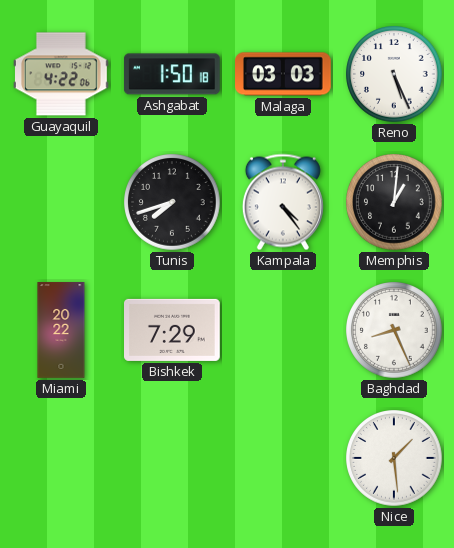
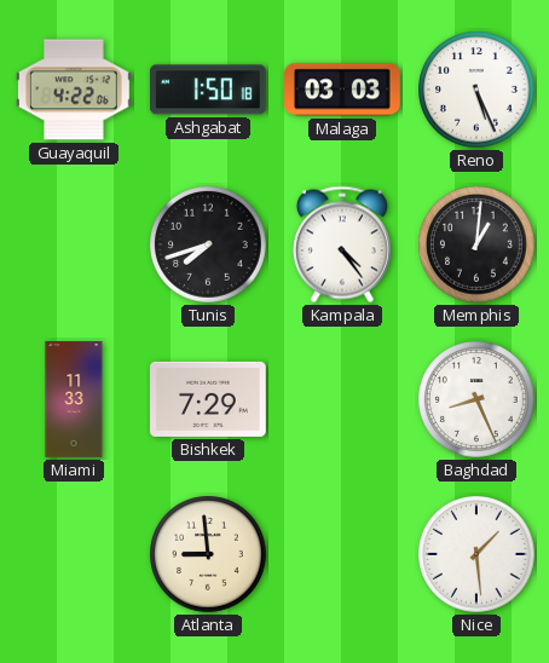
Miami: 20:22 -> 11:33
Atlanta: none -> 8:59
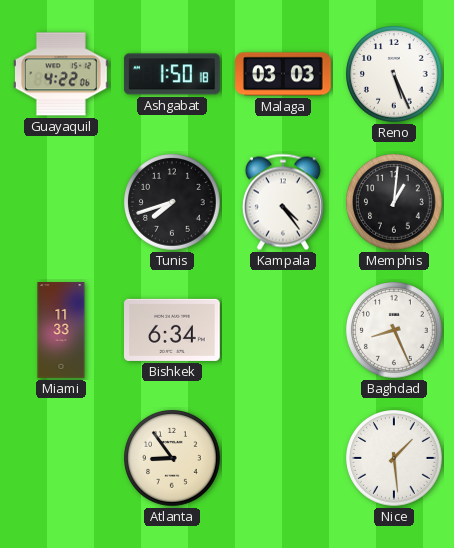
Bishkek: 7:29 -> 6:34
Atlanta: 8:59 -> 8:54
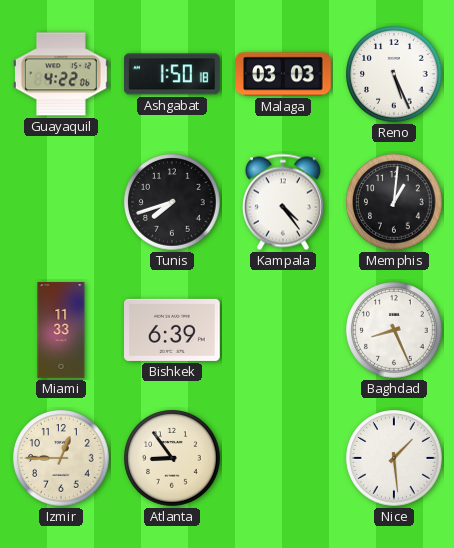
Bishkek: 6:34 -> 6:39
Izmir: none -> 12:45
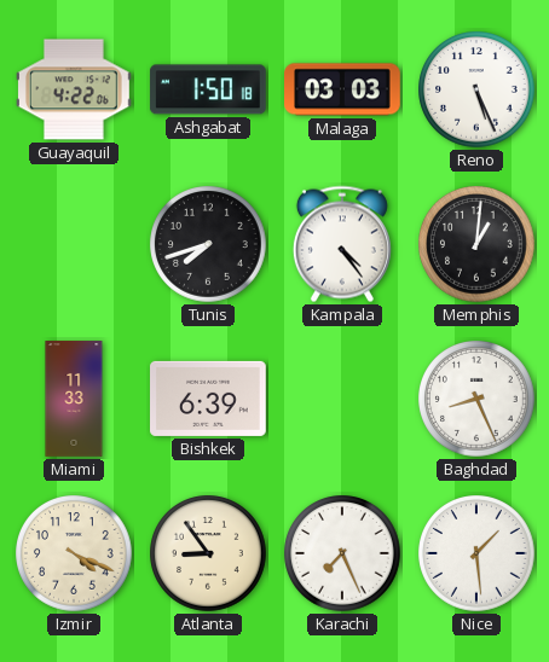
Izmir: 12:45 -> 4:19
Karachi: none -> 7:26
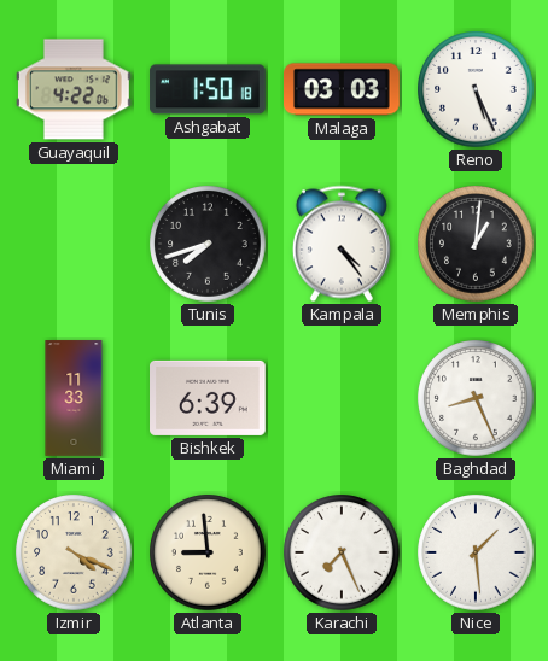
Atlanta: 8:54 -> 8:59
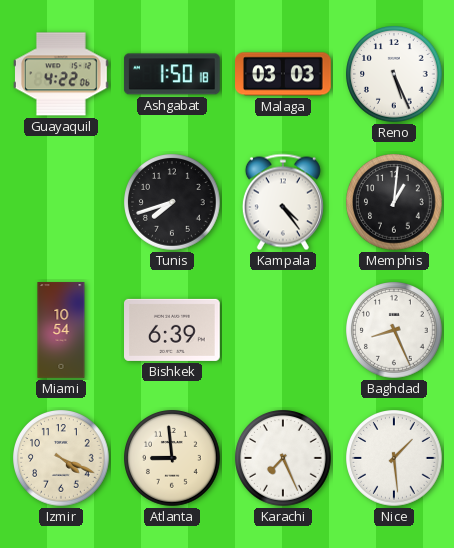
Miami: 11:33 -> 10:54
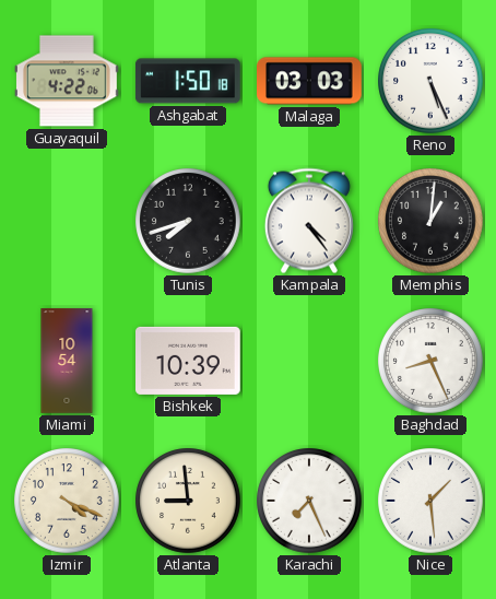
Bishkek: 6:39 -> 10:39
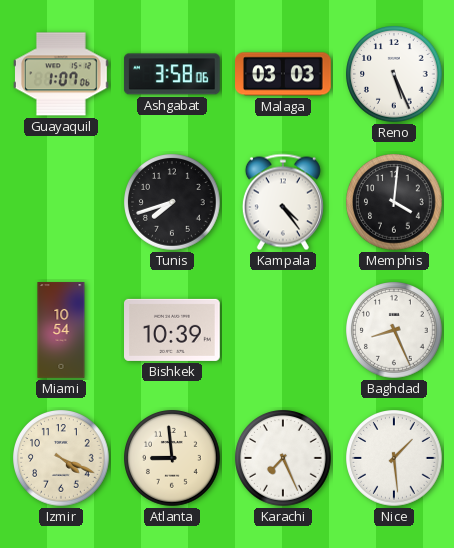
Guayaquil: 4:22 -> 1:07
Ashgabat: 1:50 -> 3:58
Memphis: 1:01 -> 4:01
